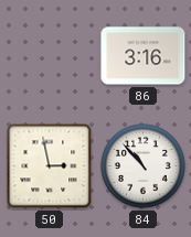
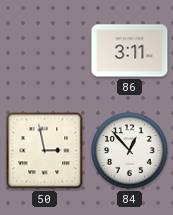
86: 3:16 -> 3:11
84: 10:53 -> 12:53
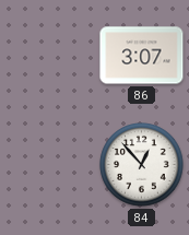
86: 3:11 -> 3:07
50: 2:58 -> none
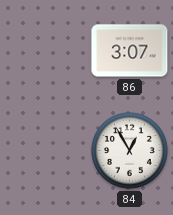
84: 12:53 -> 12:55
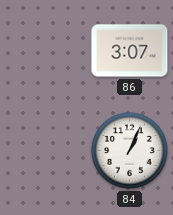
84: 12:55 -> 1:04
